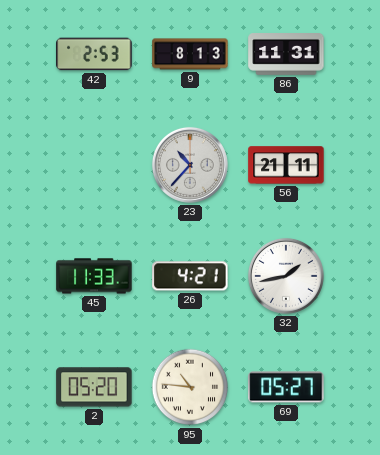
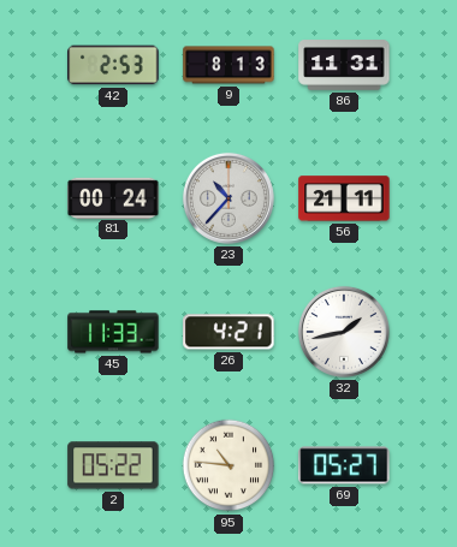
81: none -> 00:24
2: 05:20 -> 05:22
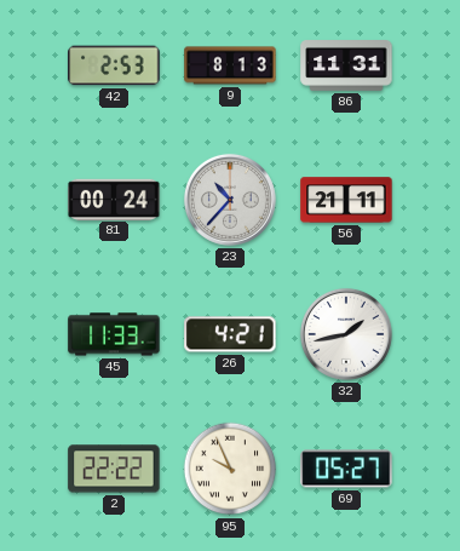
2: 05:22 -> 22:22
95: 10:46 -> 9:56
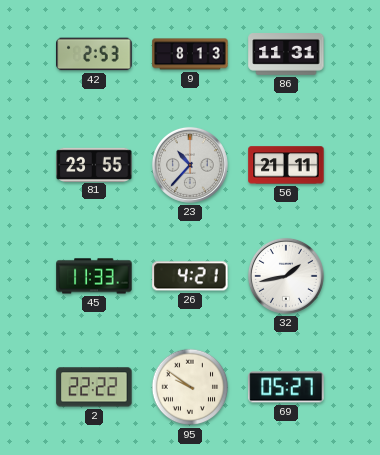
81: 00:24 -> 23:55
95: 9:56 -> 9:51
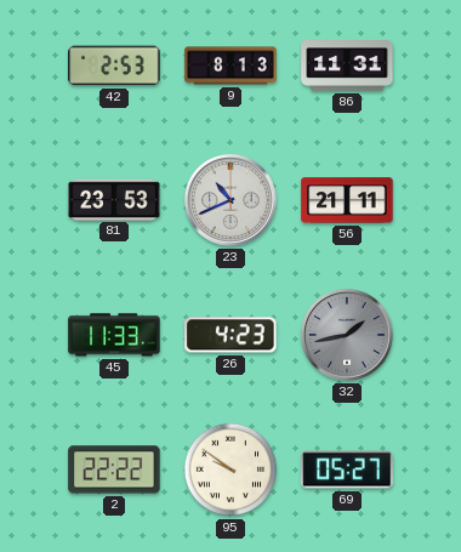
81: 23:55 -> 23:53
23: 10:37 -> 10:41
26: 4:21 -> 4:23
32 dial: white -> grey
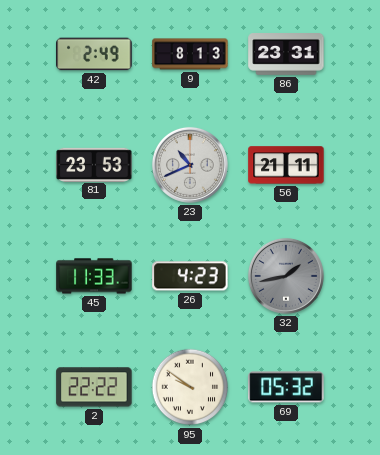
42: 2:53 -> 2:49
86: 11:31 -> 23:31
69: 05:27 -> 05:32
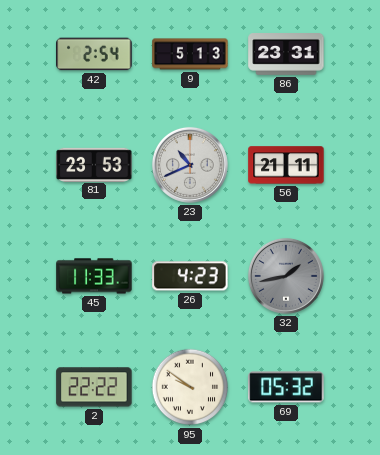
42: 2:49 -> 2:54
9: 8:13 -> 5:13
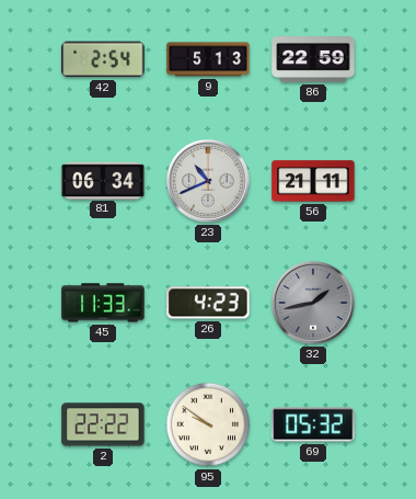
86: 23:31 -> 22:59
81: 23:53 -> 06:34
